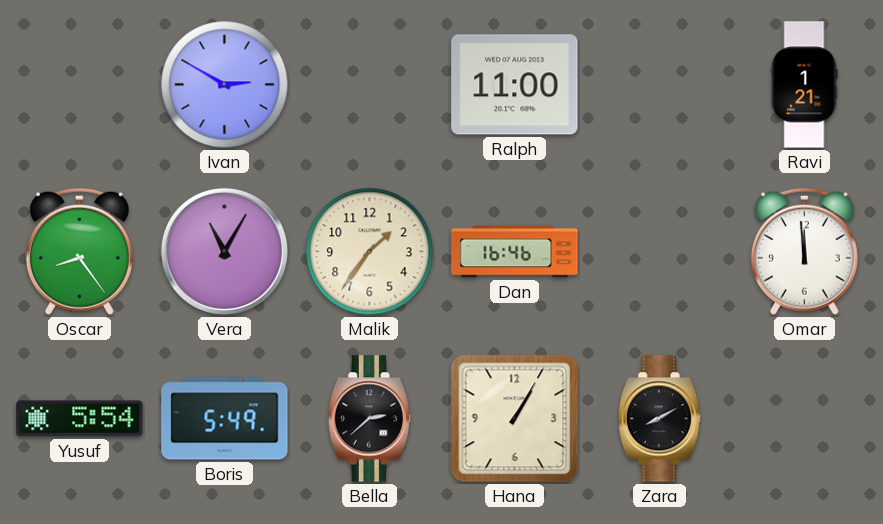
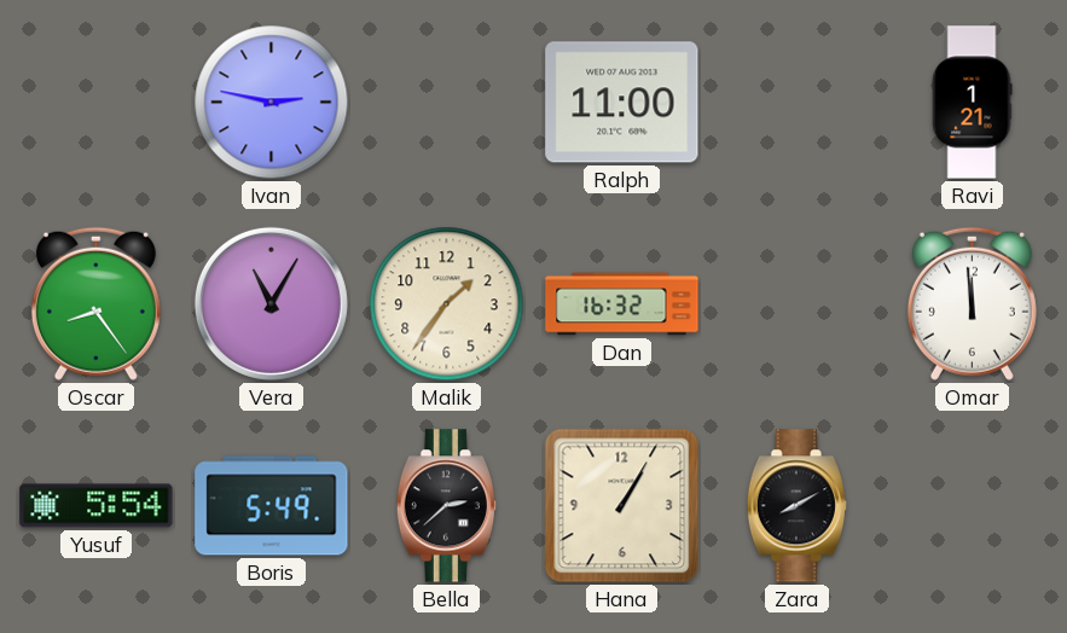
Ivan: 2:50 -> 2:47
Dan: 16:46 -> 16:32
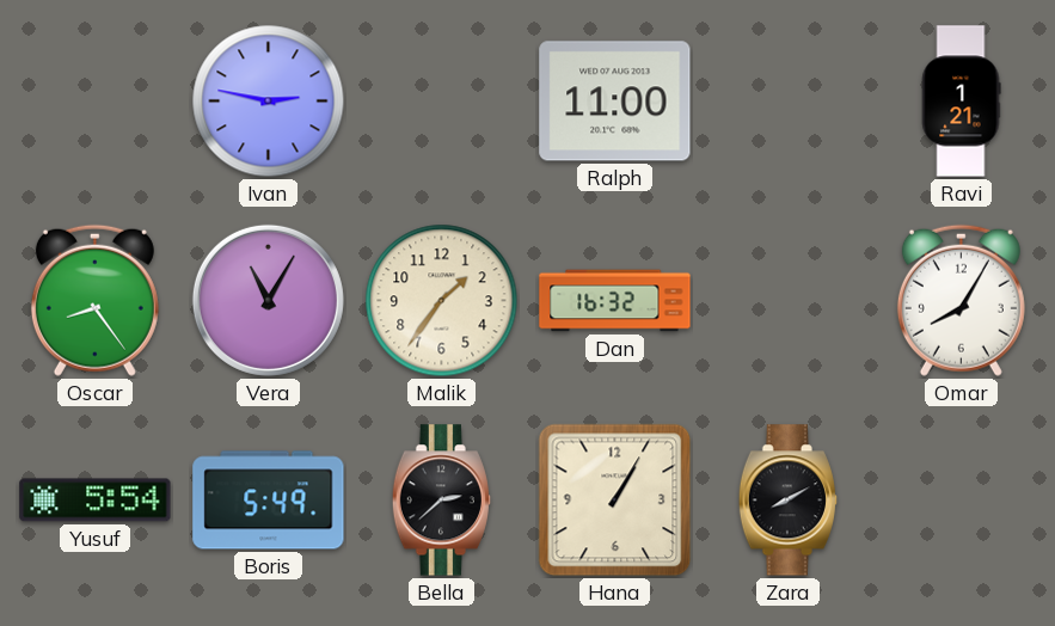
Omar: 11:59 -> 8:05
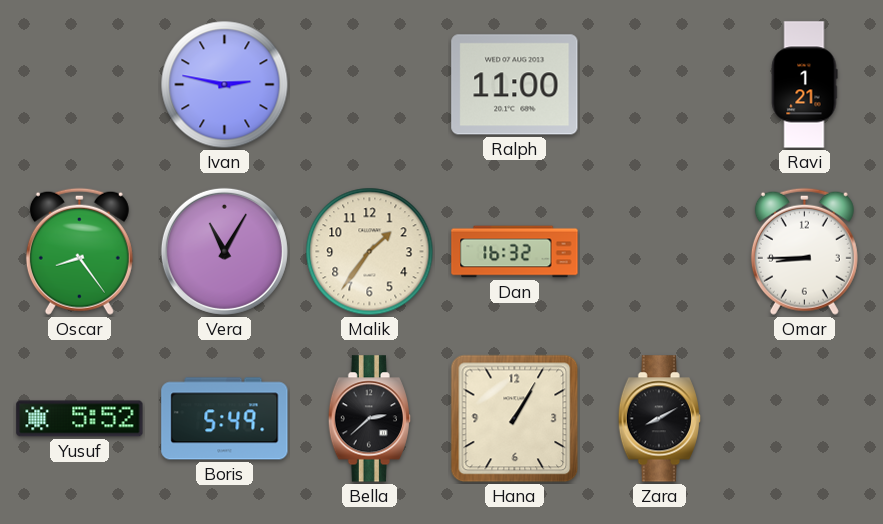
Omar: 8:05 -> 8:45
Yusuf: 5:54 -> 5:52
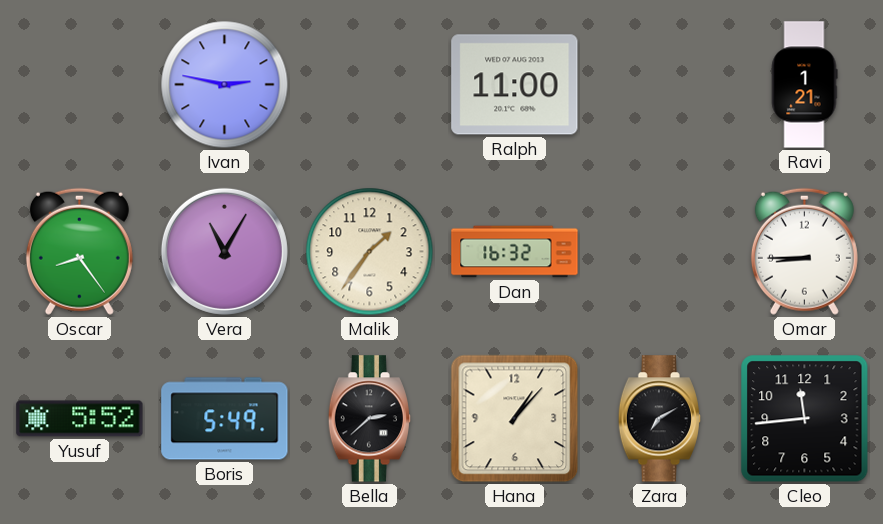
Hana: 1:05 -> 1:07
Zara: 8:10 -> 7:10
Cleo: none -> 11:44
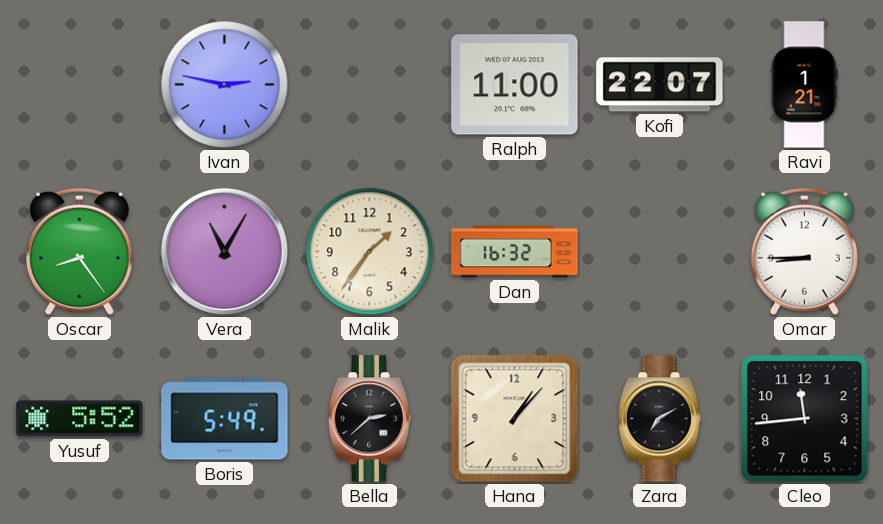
Kofi: none -> 22:07
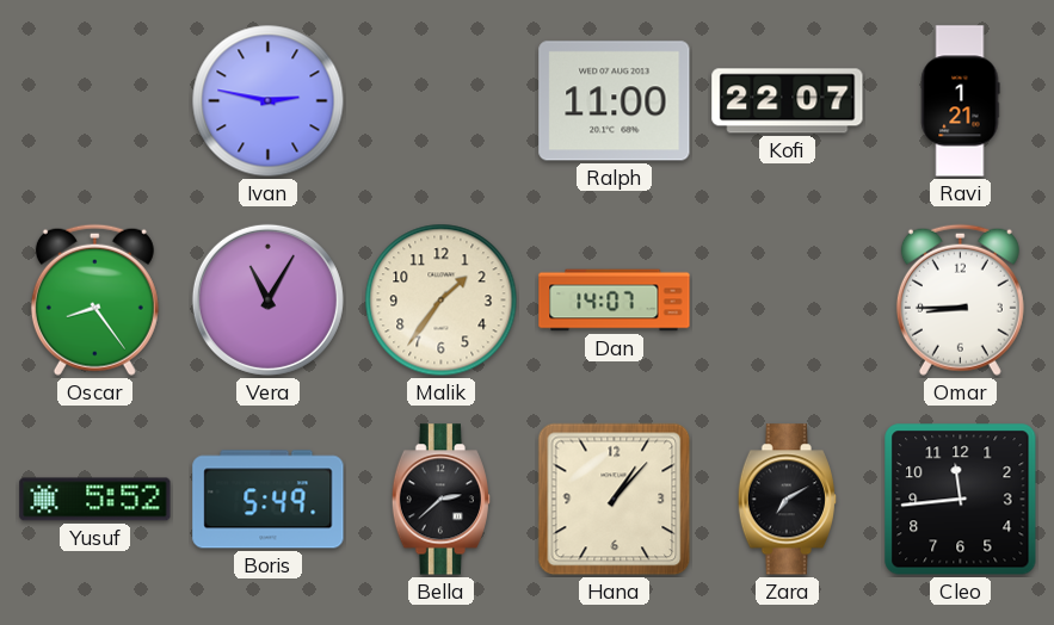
Dan: 16:32 -> 14:07
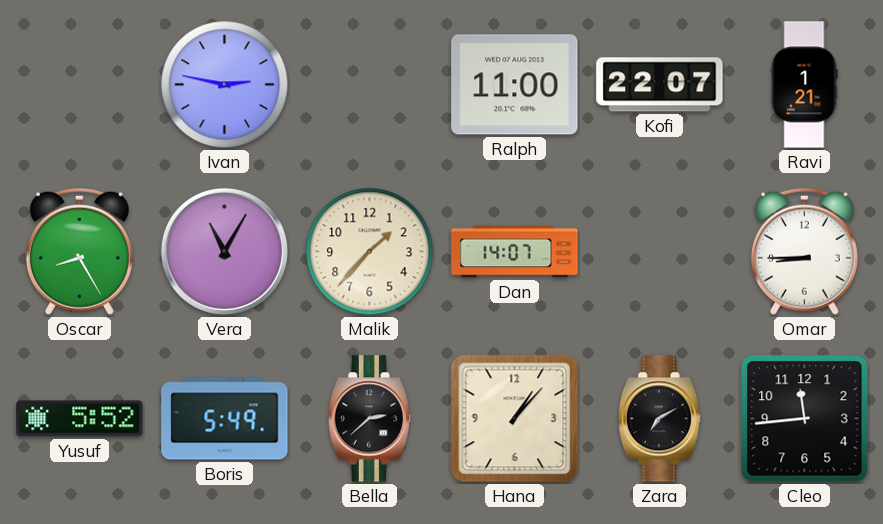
Oscar: 8:24 -> 8:25
Malik: 1:36 -> 1:37
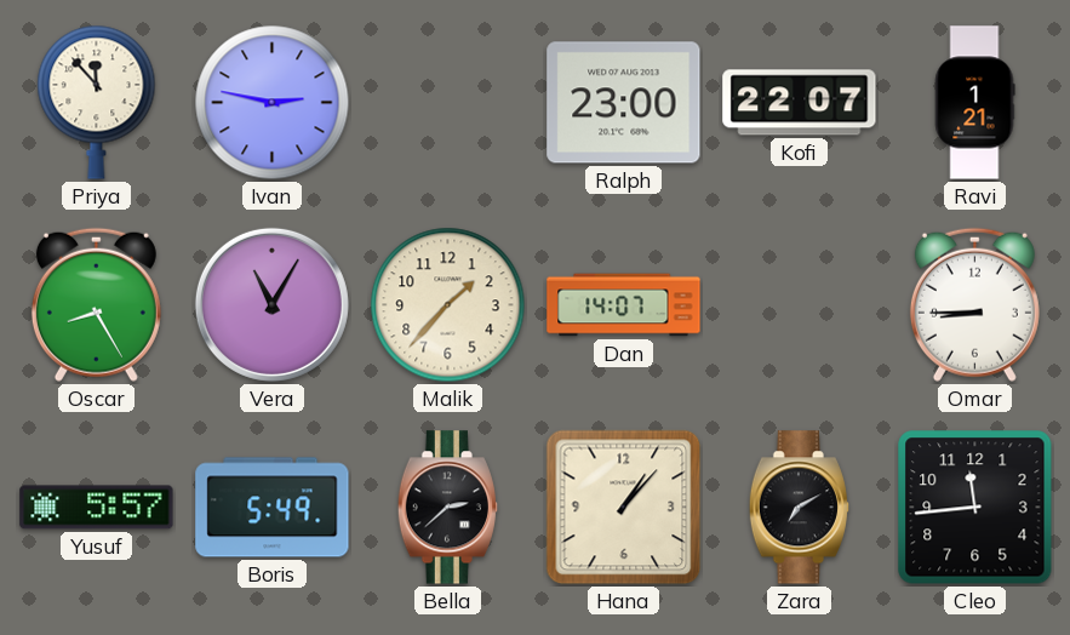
Priya: none -> 11:53
Ralph: 11:00 -> 23:00
Yusuf: 5:52 -> 5:57
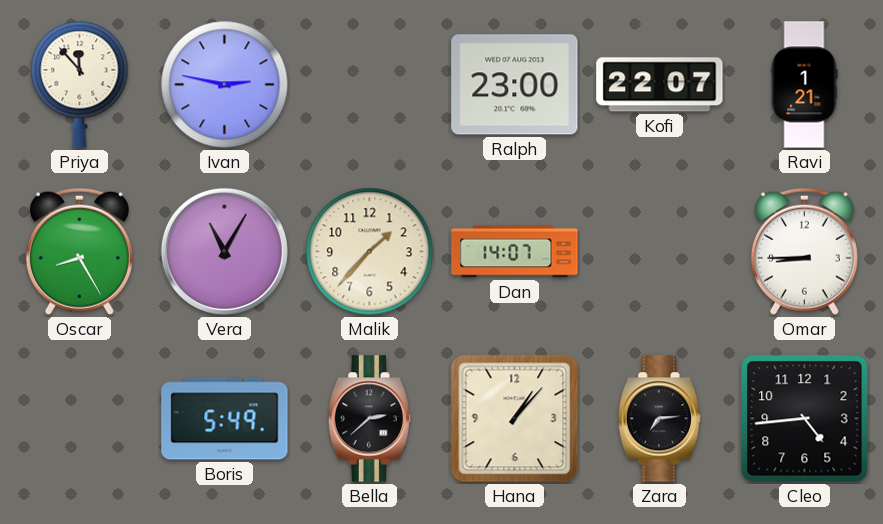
Yusuf: 5:57 -> none
Zara: 7:10 -> 7:14
Cleo: 11:44 -> 4:44
